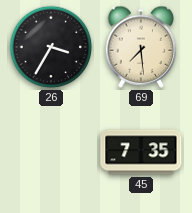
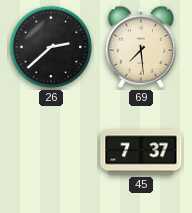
26: 3:35 -> 2:38
45: 7:35 -> 7:37
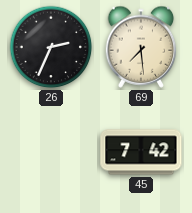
26: 2:38 -> 2:34
45: 7:37 -> 7:42
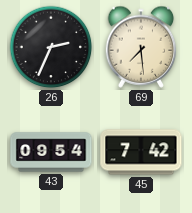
43: none -> 09:54
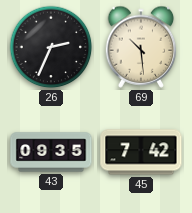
69: 7:29 -> 10:29
43: 09:54 -> 09:35
